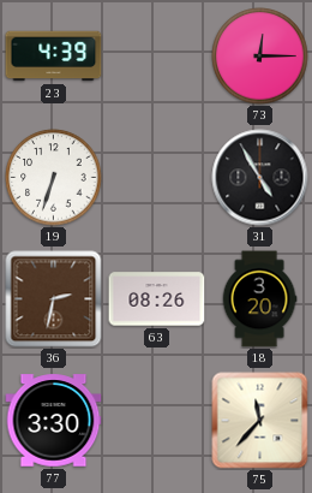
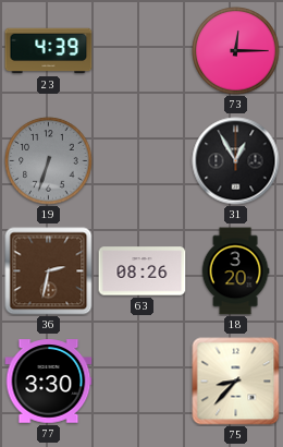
19 dial: white -> grey
31: 4:55 -> 12:55
75: 11:37 -> 8:37
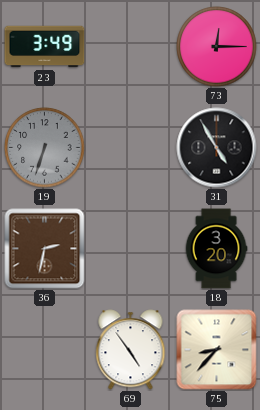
23: 4:39 -> 3:49
31: 12:55 -> 4:55
63: 08:26 -> none
77: 3:30 -> none
69: none -> 4:54
